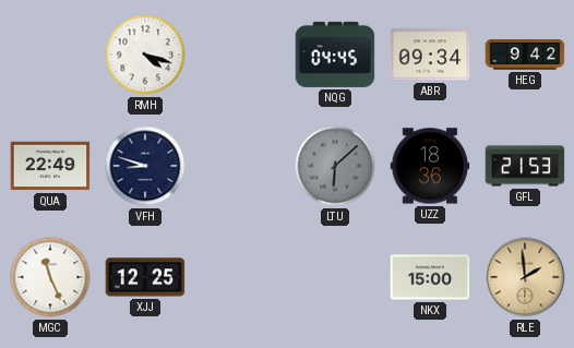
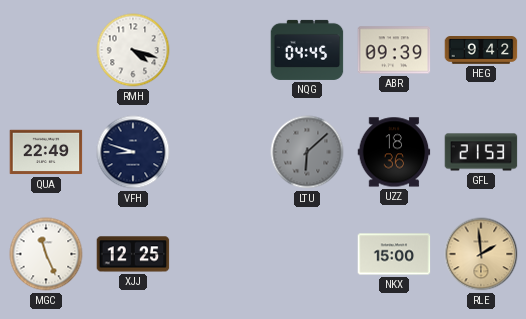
ABR: 09:34 -> 09:39
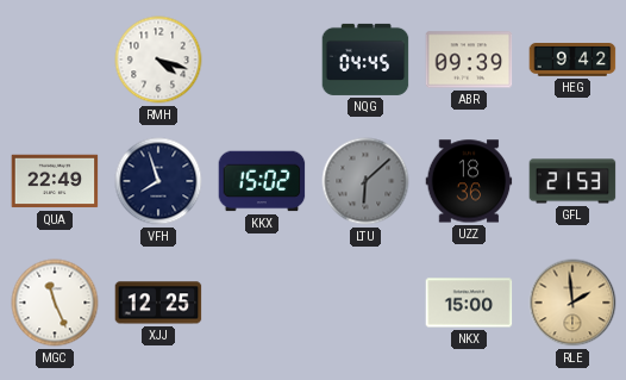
VFH: 8:48 -> 7:57
KKX: none -> 15:02
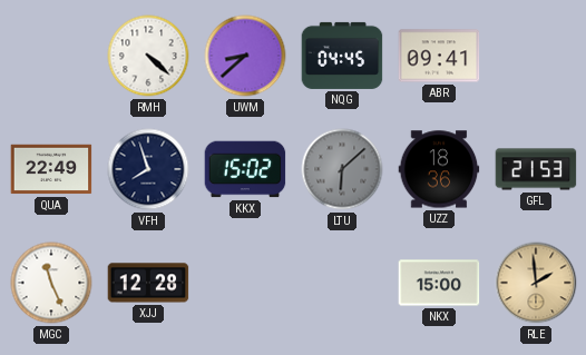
RMH: 4:18 -> 4:22
UWM: none -> 8:38
ABR: 09:39 -> 09:41
HEG: 9:42 -> none
XJJ: 12:25 -> 12:28
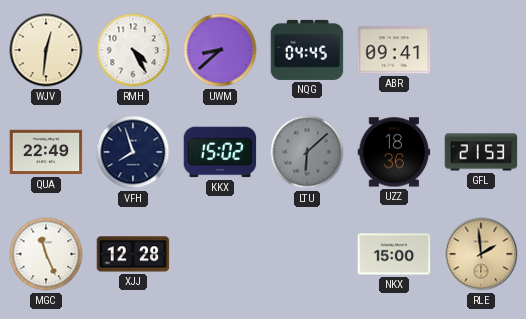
WJV: none -> 12:31
RMH: 4:22 -> 4:25
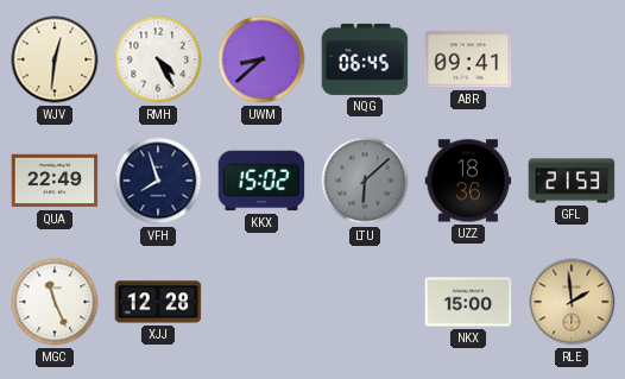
NQG: 04:45 -> 06:45
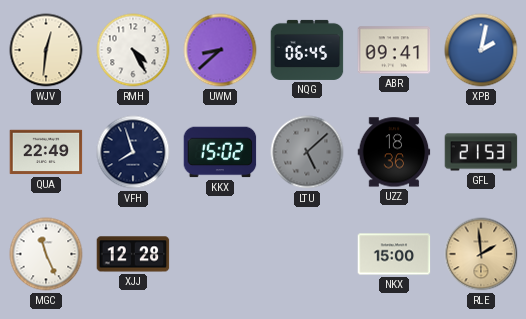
XPB: none -> 2:02
LTU: 6:08 -> 5:08
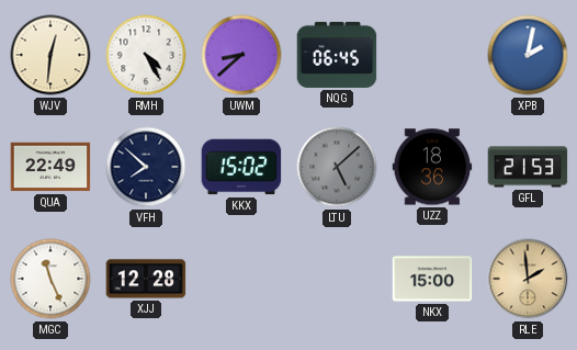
ABR: 09:41 -> none
VFH: 7:57 -> 7:52
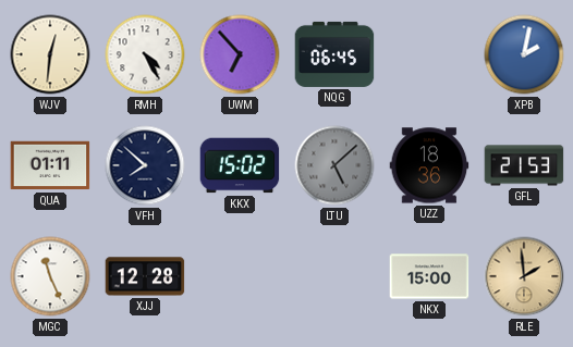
UWM: 8:38 -> 6:53
QUA: 22:49 -> 01:11
